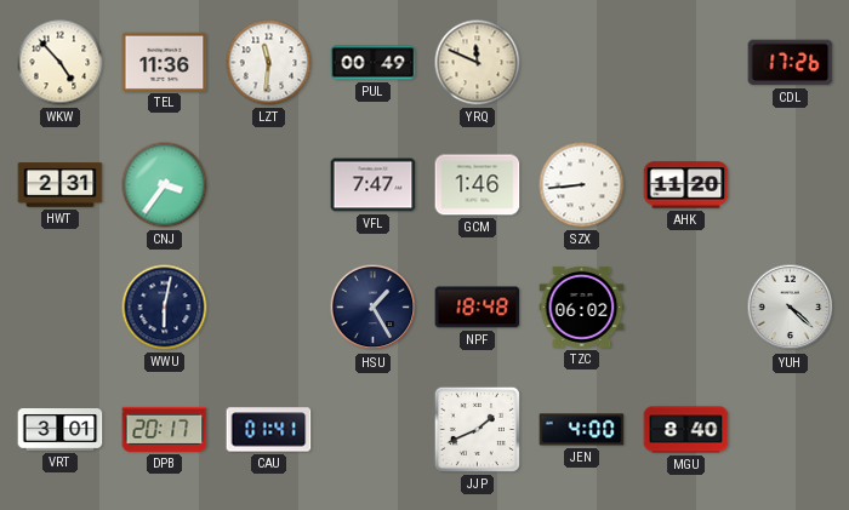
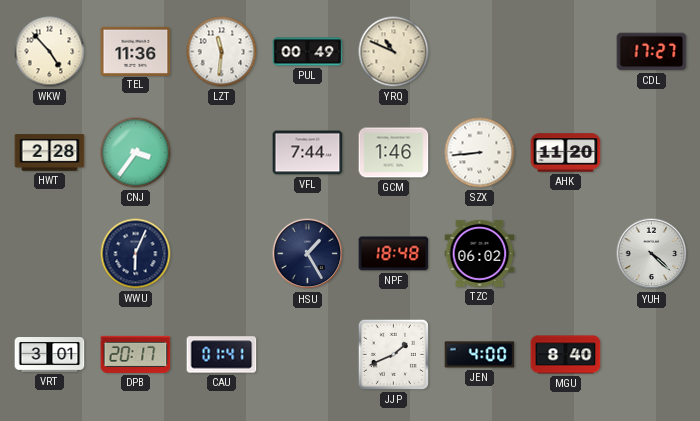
YRQ: 11:49 -> 10:49
CDL: 17:26 -> 17:27
HWT: 2:31 -> 2:28
VFL: 7:47 -> 7:44
WWU: 6:02 -> 6:04
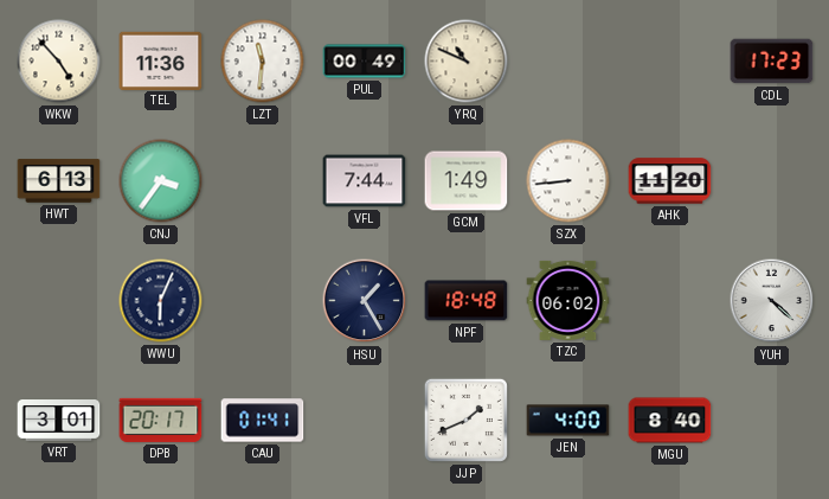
CDL: 17:27 -> 17:23
HWT: 2:28 -> 6:13
GCM: 1:46 -> 1:49
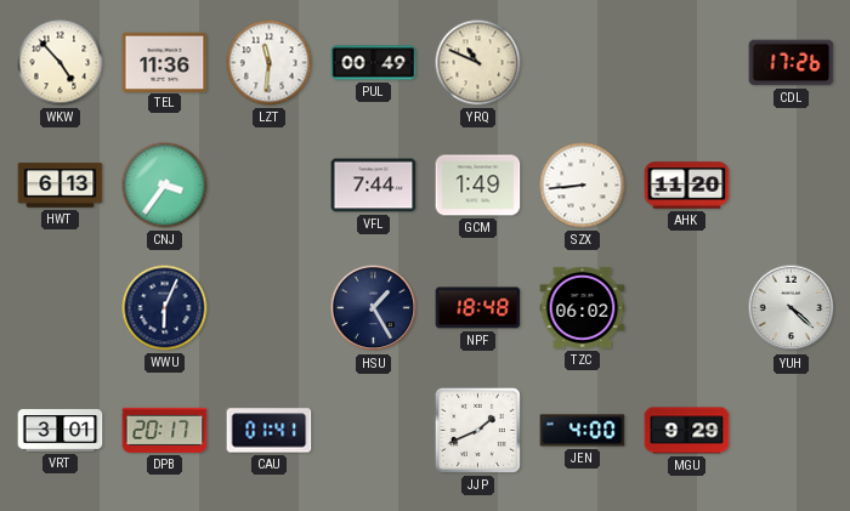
CDL: 17:23 -> 17:26
MGU: 8:40 -> 9:29
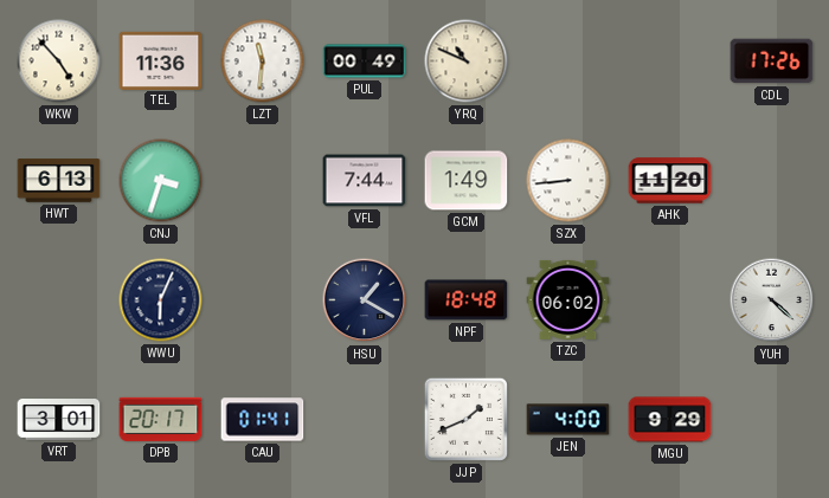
CNJ: 3:36 -> 3:33
HSU: 1:25 -> 1:20
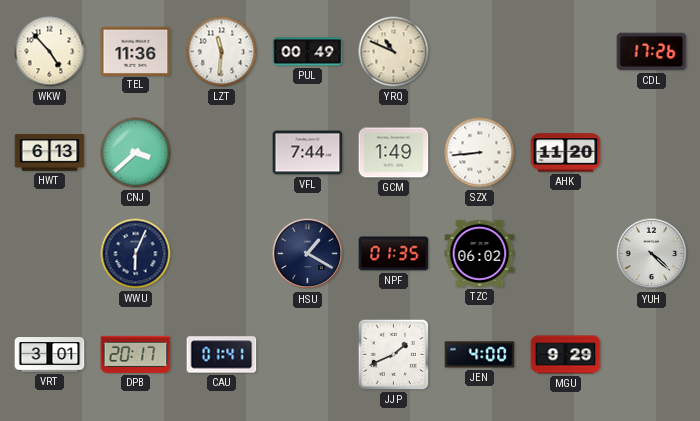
CNJ: 3:33 -> 3:38
NPF: 18:48 -> 01:35
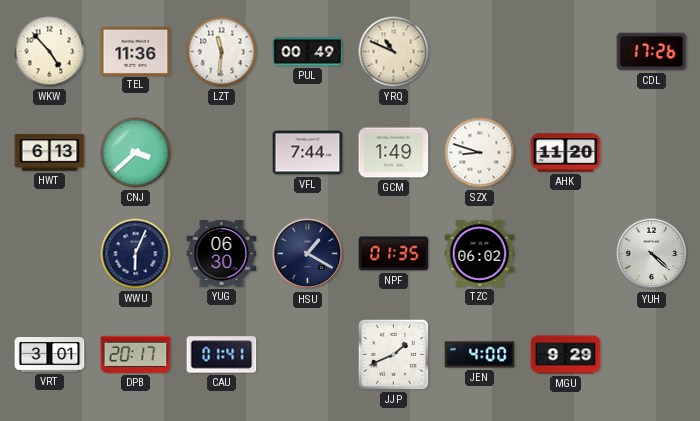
SZX: 8:44 -> 8:48
YUG: none -> 06:30
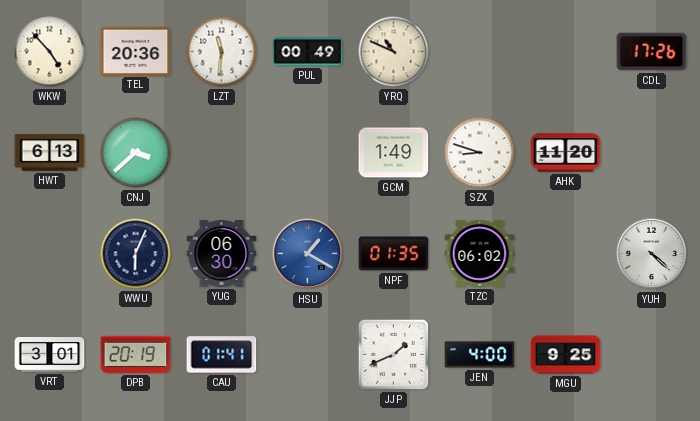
TEL: 11:36 -> 20:36
VFL: 7:44 -> none
HSU dial: navy -> blue
DPB: 20:17 -> 20:19
MGU: 9:29 -> 9:25
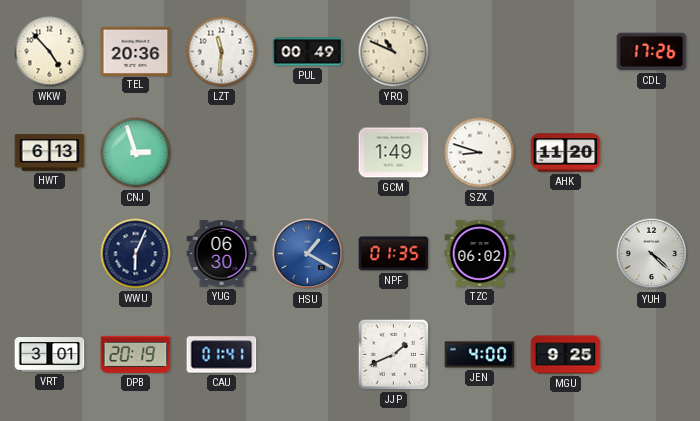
CNJ: 3:38 -> 2:57
